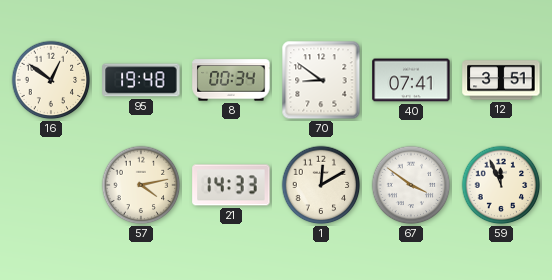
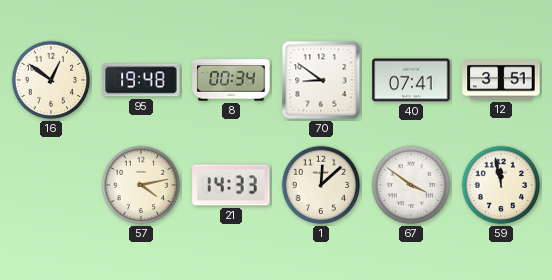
1: 12:10 -> 12:08
59: 11:56 -> 11:58
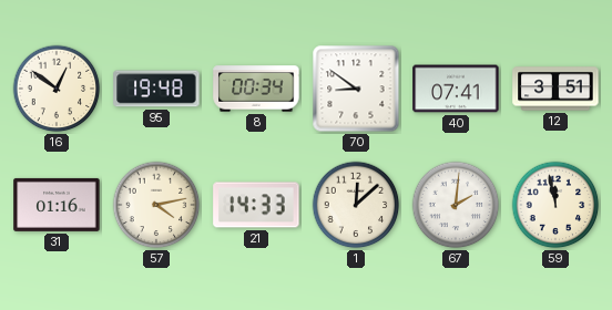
31: none -> 01:16
67: 3:51 -> 2:01
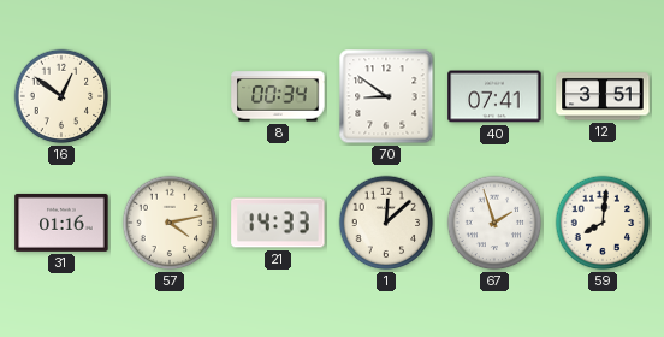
95: 19:48 -> none
67: 2:01 -> 1:57
59: 11:58 -> 8:01
